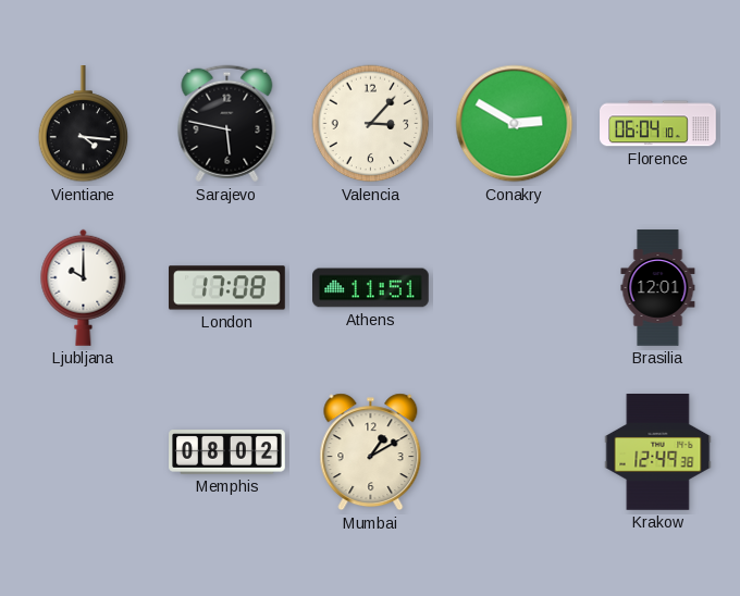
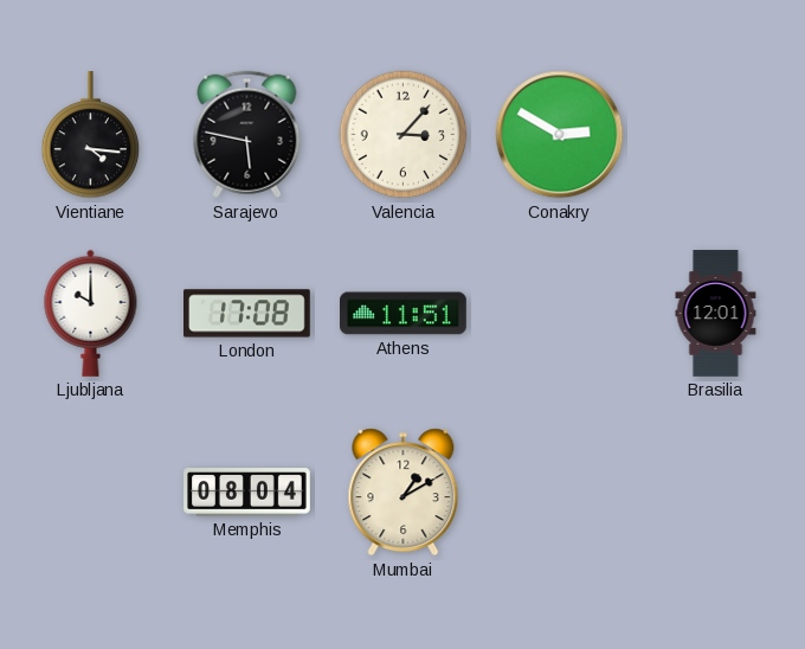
Florence: 06:04 -> none
Memphis: 08:02 -> 08:04
Krakow: 12:49 -> none
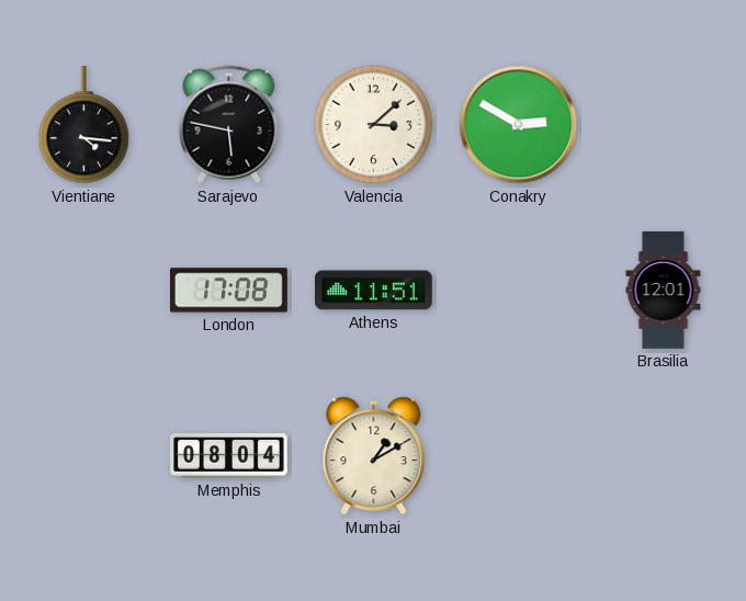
Valencia: 3:07 -> 3:08
Ljubljana: 10:00 -> none
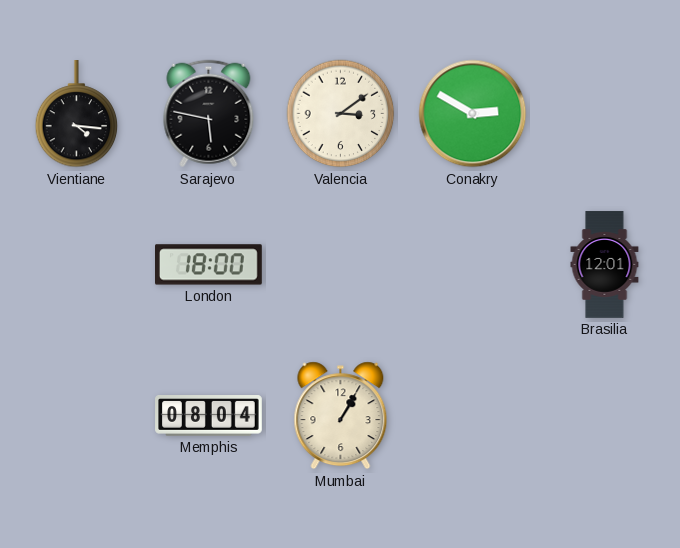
Valencia: 3:08 -> 3:09
London: 17:08 -> 18:00
Athens: 11:51 -> none
Mumbai: 1:10 -> 1:05
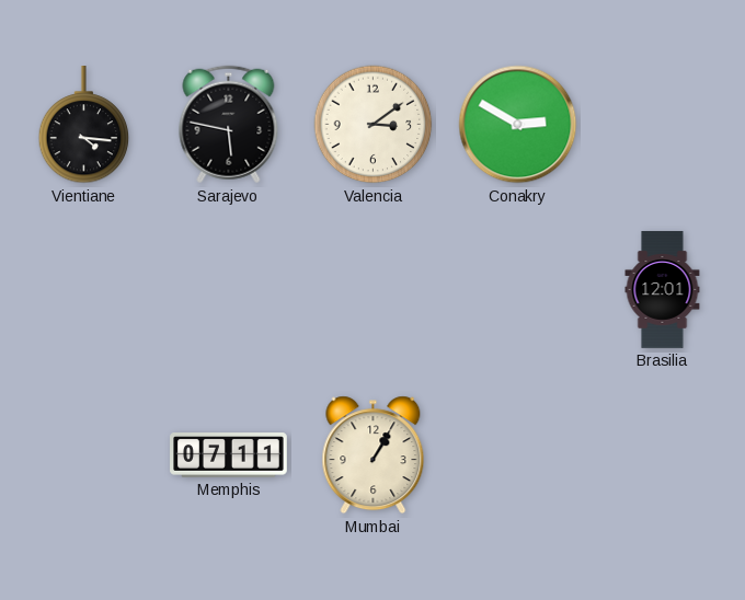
London: 18:00 -> none
Memphis: 08:04 -> 07:11
